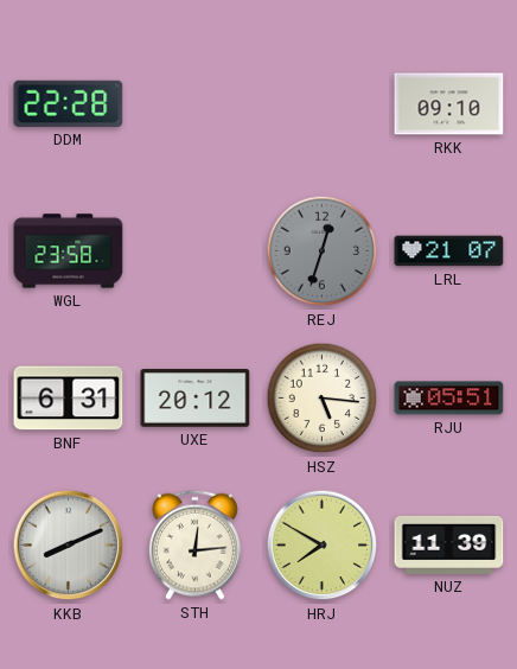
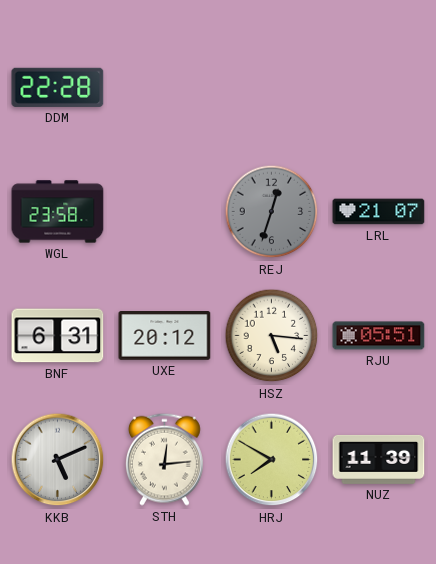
RKK: 09:10 -> none
KKB: 8:11 -> 5:11
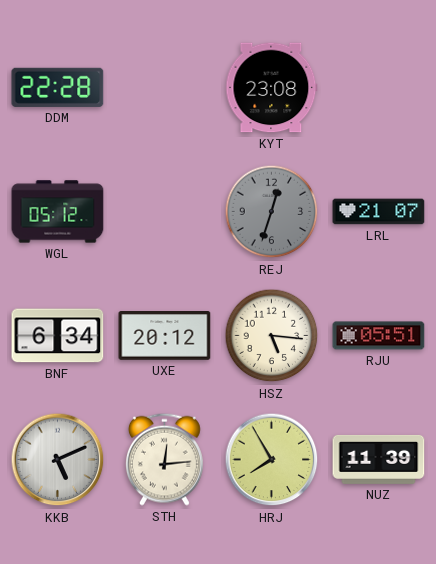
KYT: none -> 23:08
WGL: 23:58 -> 05:12
BNF: 6:31 -> 6:34
HRJ: 7:50 -> 7:55
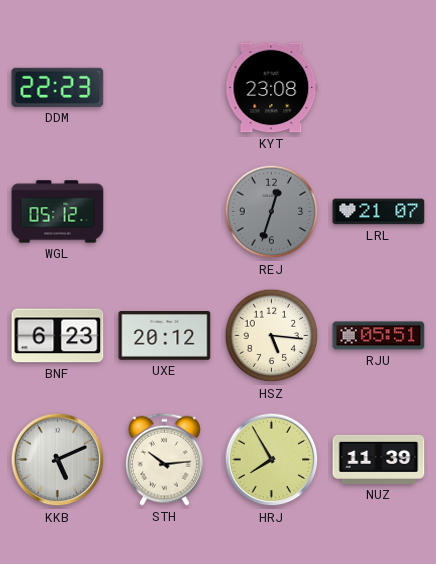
DDM: 22:28 -> 22:23
BNF: 6:34 -> 6:23
STH: 12:14 -> 10:14
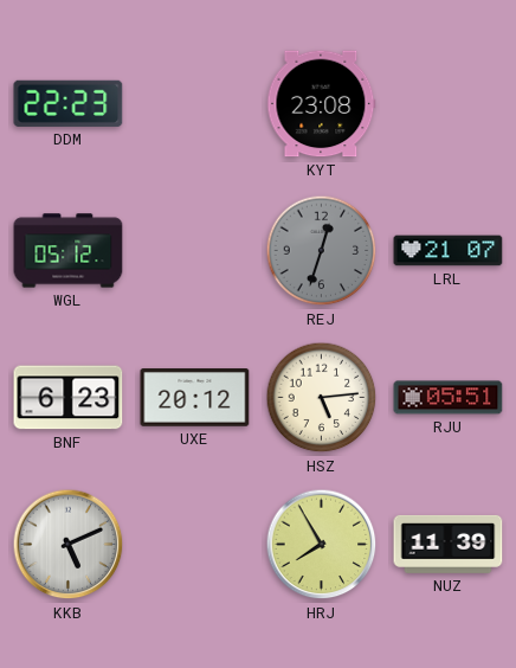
HSZ: 5:16 -> 5:14
STH: 10:14 -> none
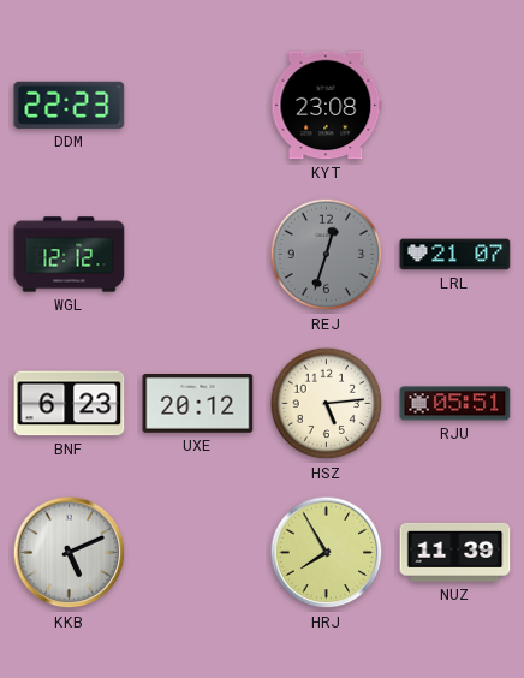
WGL: 05:12 -> 12:12
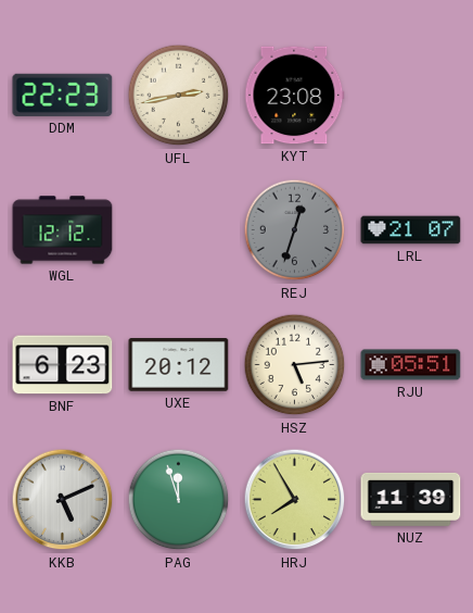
UFL: none -> 2:43
PAG: none -> 11:57
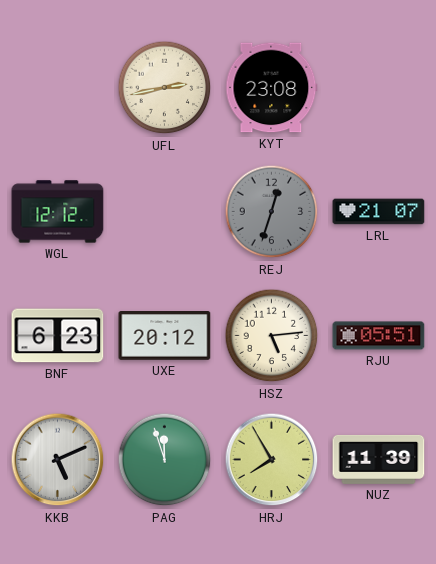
DDM: 22:23 -> none
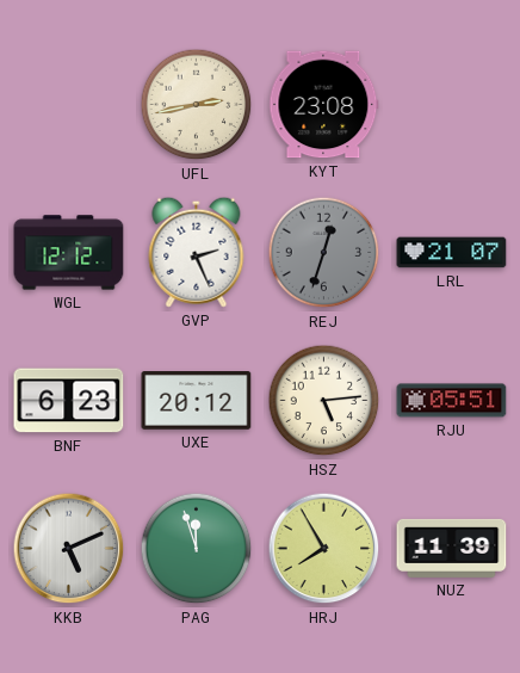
GVP: none -> 2:26
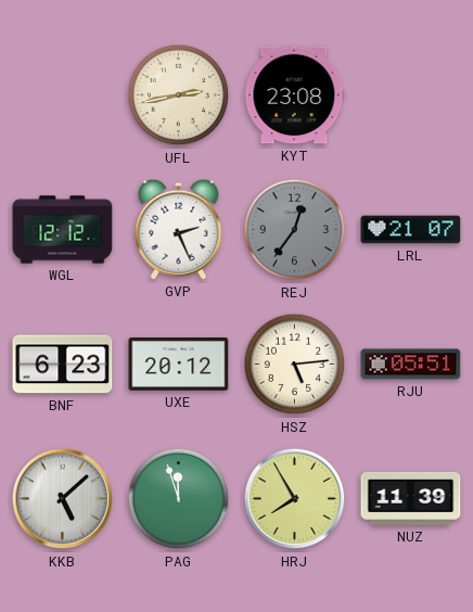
REJ: 12:33 -> 12:36
KKB: 5:11 -> 5:08
